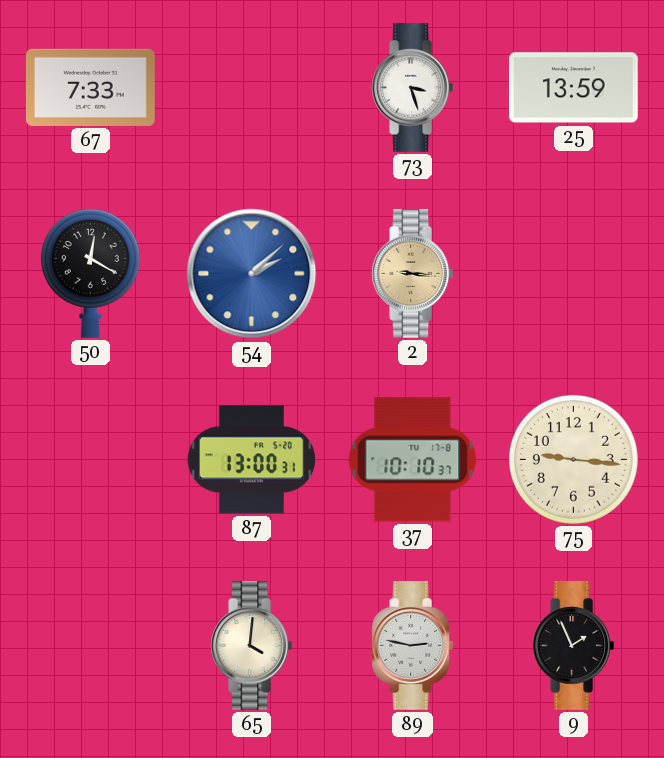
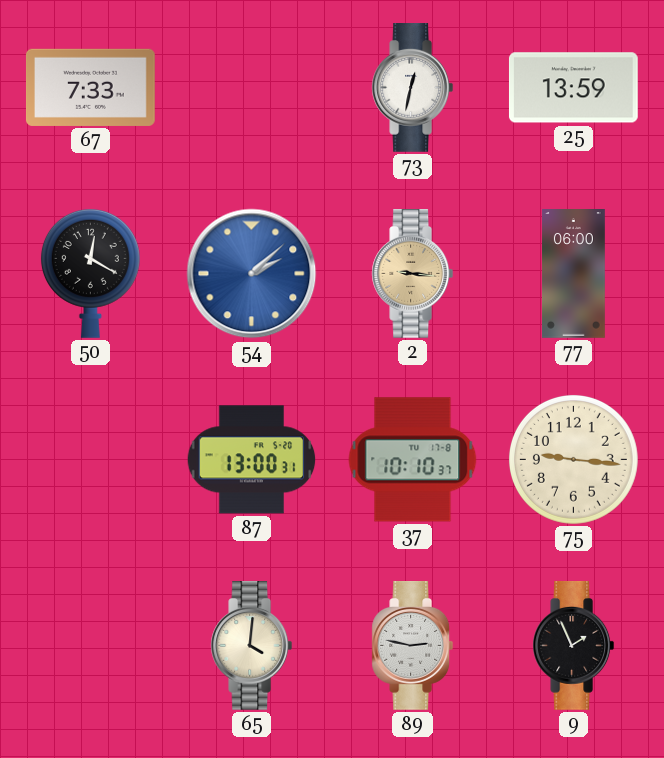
73: 3:27 -> 12:32
77: none -> 06:00
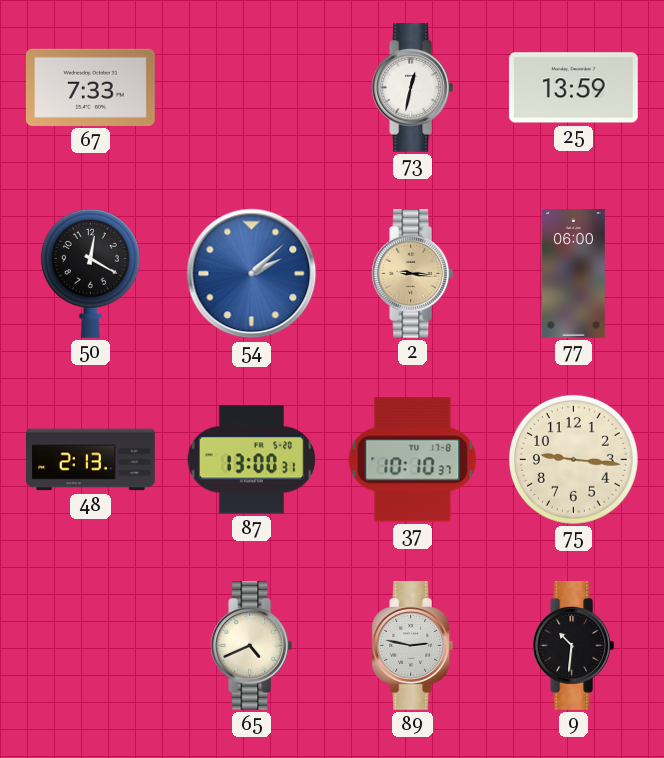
48: none -> 2:13
65: 4:01 -> 4:41
9: 1:56 -> 10:31
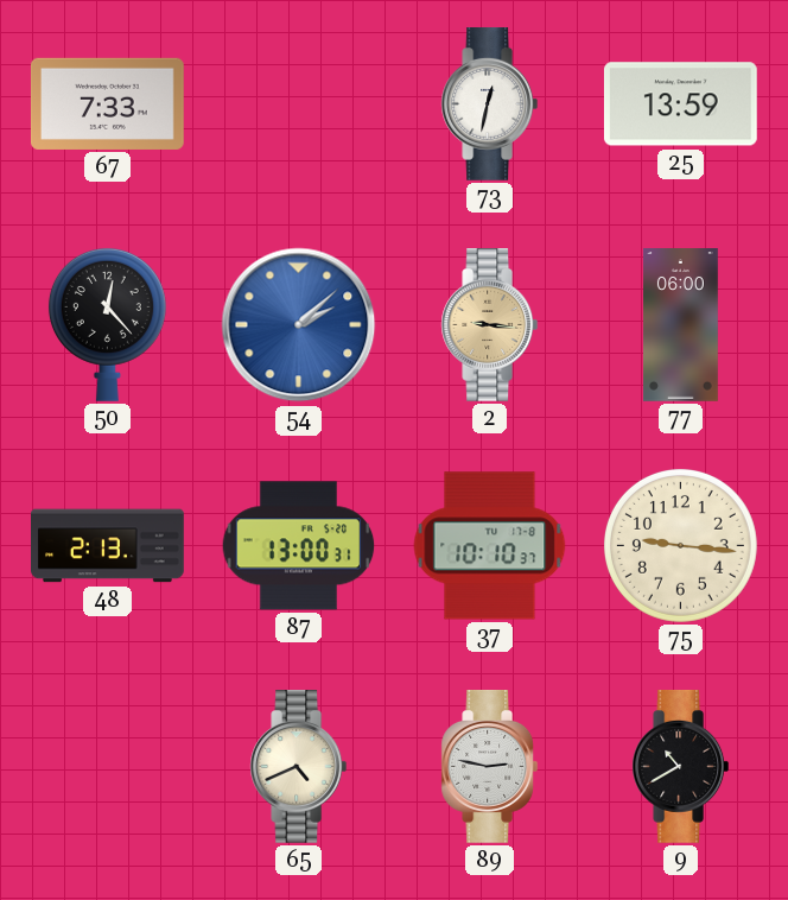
50: 12:20 -> 12:23
9: 10:31 -> 10:40
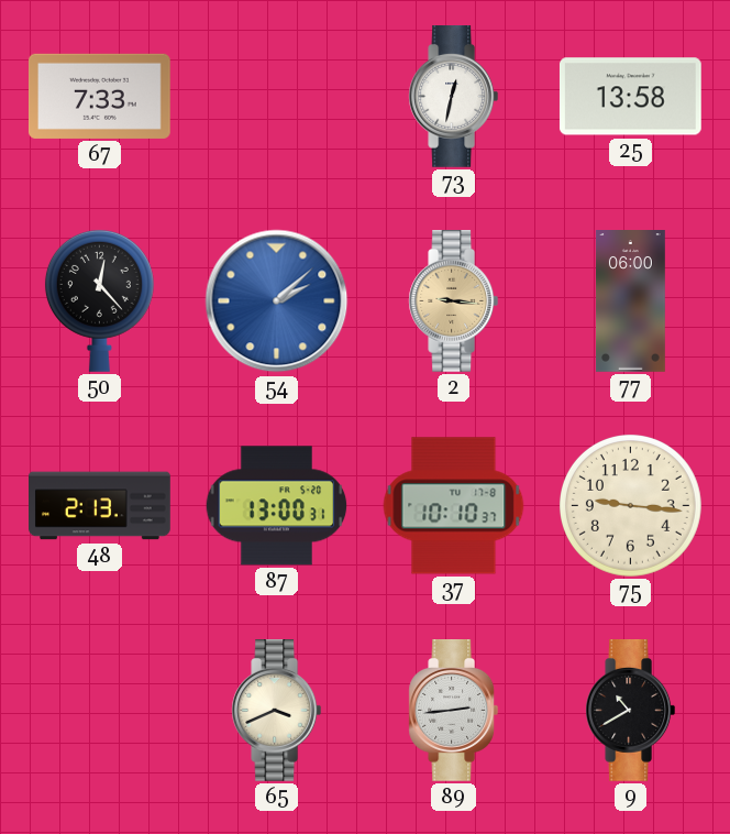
25: 13:59 -> 13:58
65: 4:41 -> 3:41
89: 2:47 -> 2:44
